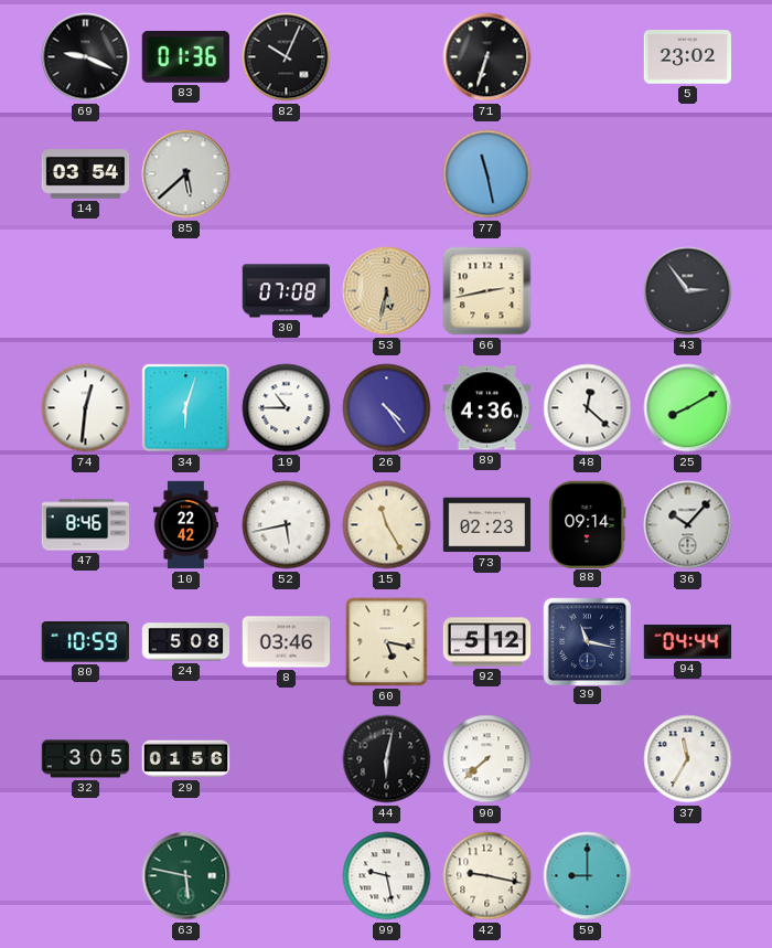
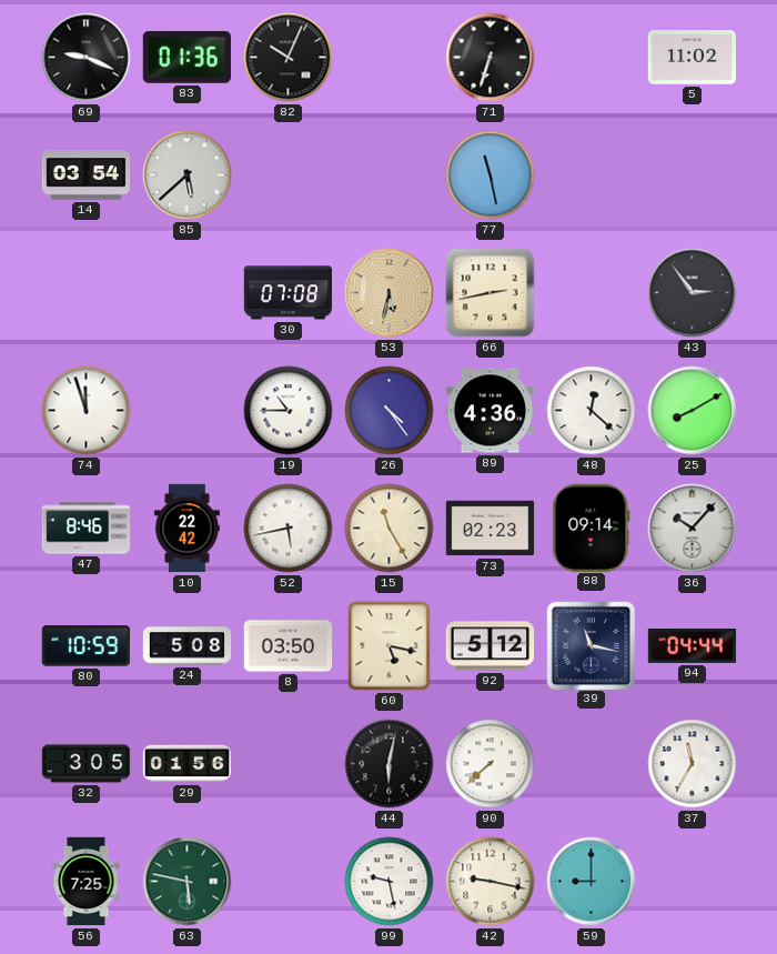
5: 23:02 -> 11:02
74: 12:31 -> 11:57
34: 6:03 -> none
8: 03:46 -> 03:50
56: none -> 7:25
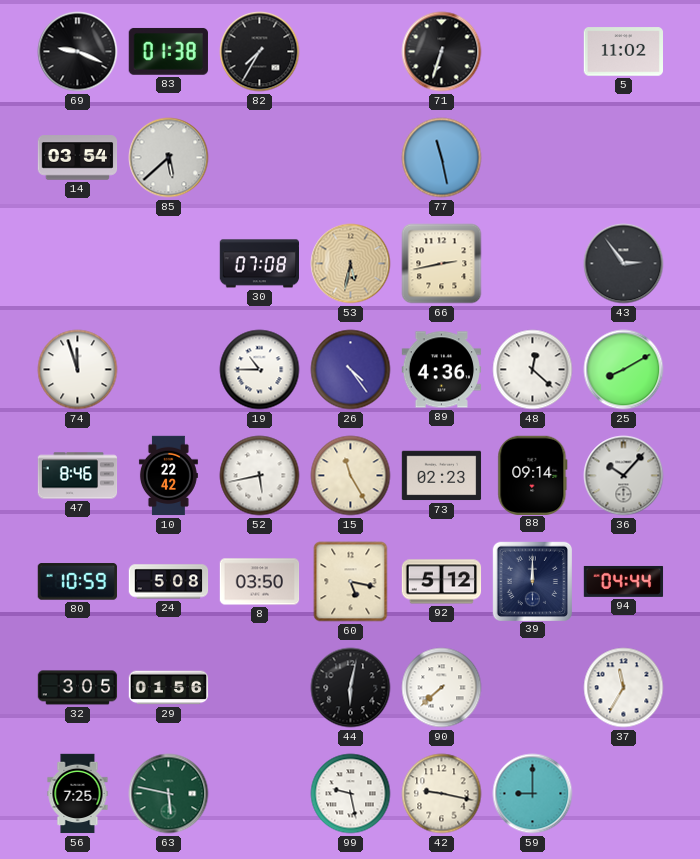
83: 01:36 -> 01:38
82: 10:04 -> 7:35
39: 11:17 -> 12:00
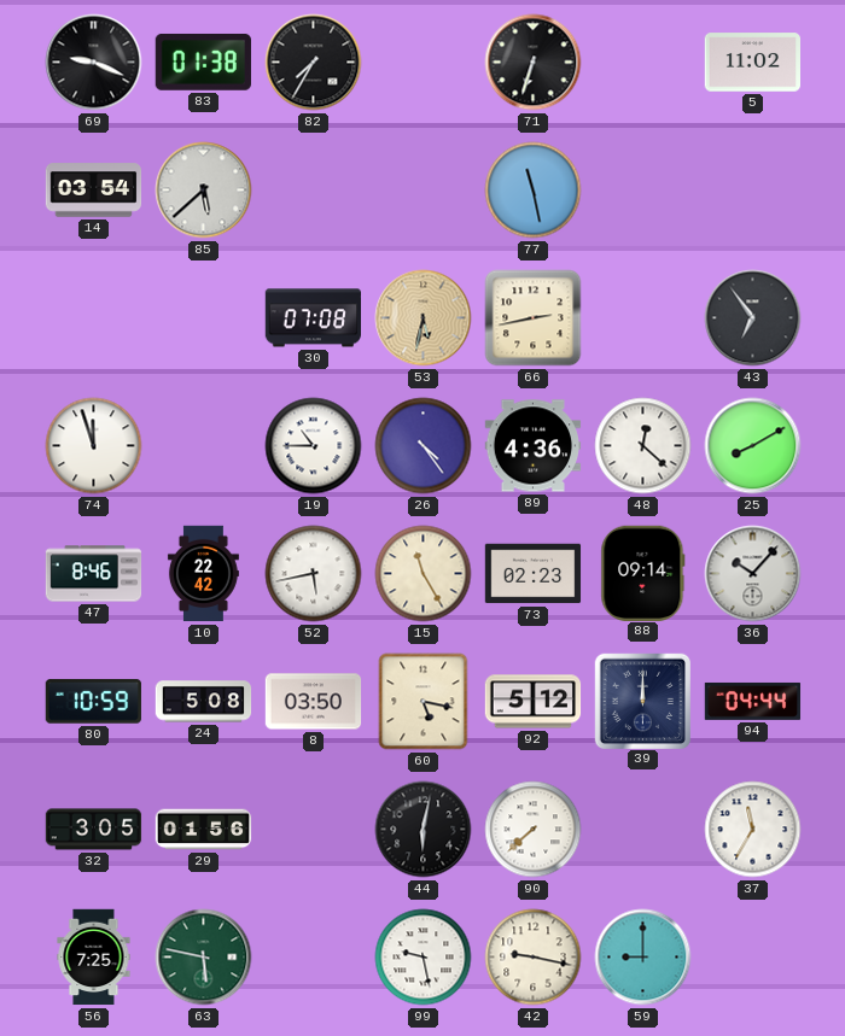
43: 2:54 -> 6:54
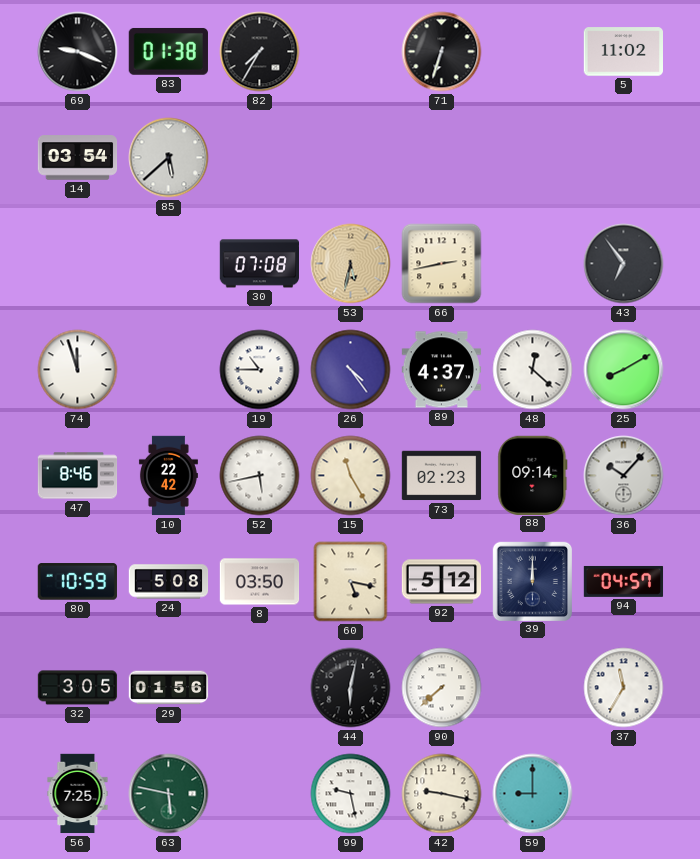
77: 11:28 -> none
89: 4:36 -> 4:37
94: 04:44 -> 04:57
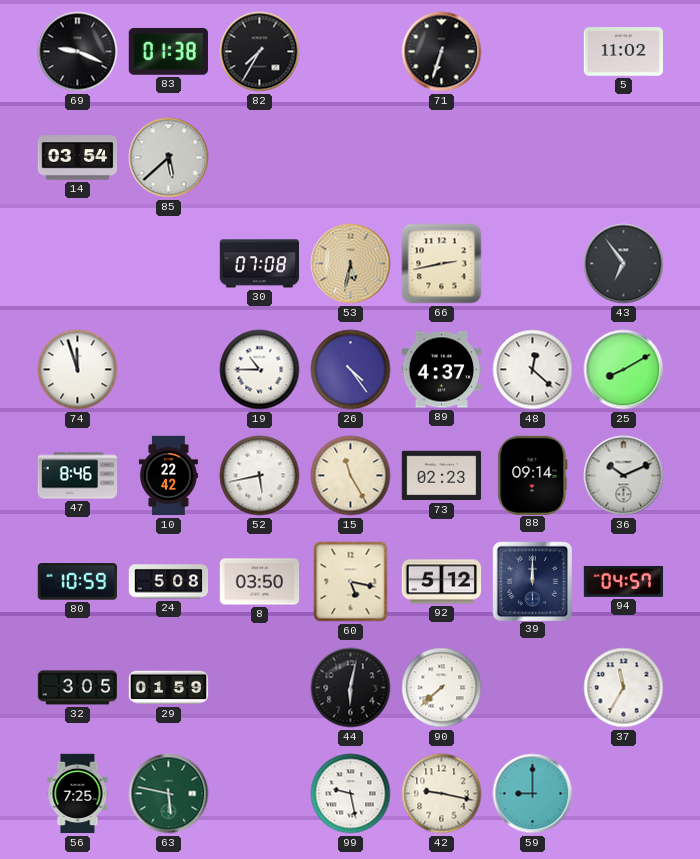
36: 10:07 -> 10:11
29: 01:56 -> 01:59
